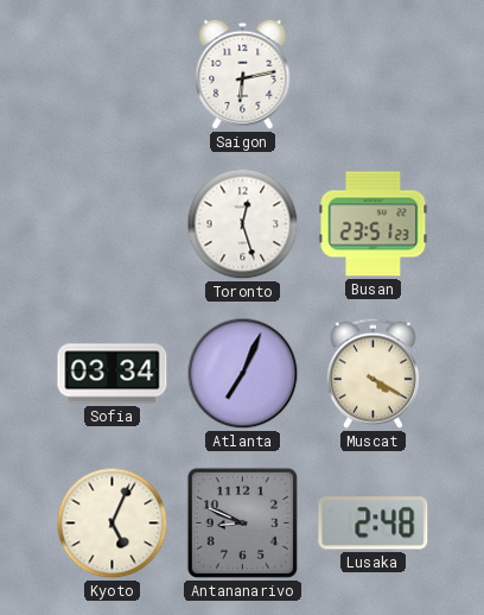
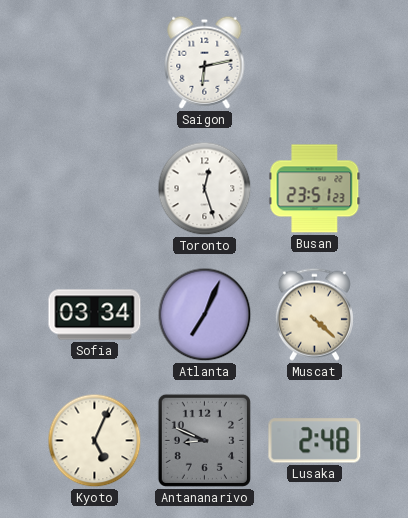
Muscat: 4:20 -> 4:22
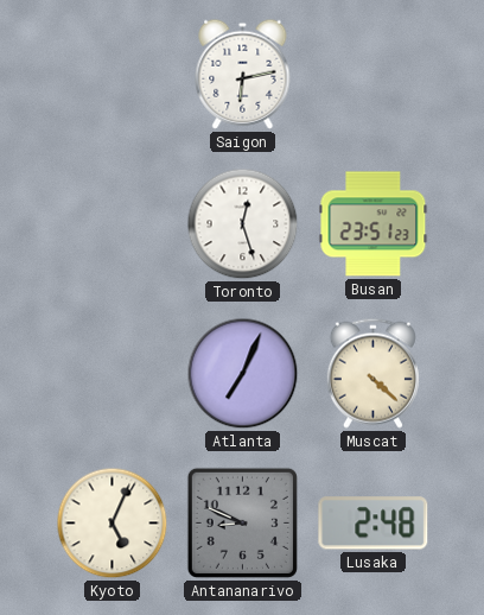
Sofia: 03:34 -> none
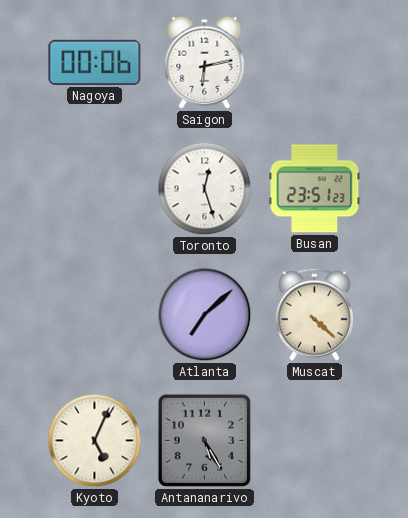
Nagoya: none -> 00:06
Atlanta: 7:04 -> 7:08
Antananarivo: 8:49 -> 5:25
Lusaka: 2:48 -> none
